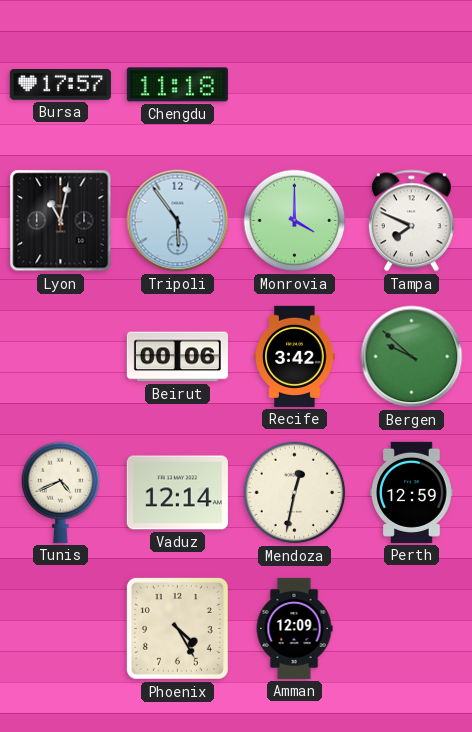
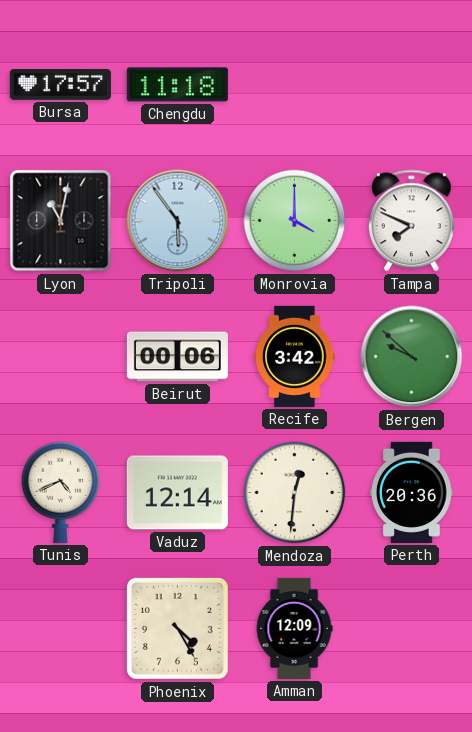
Mendoza: 12:32 -> 12:31
Perth: 12:59 -> 20:36
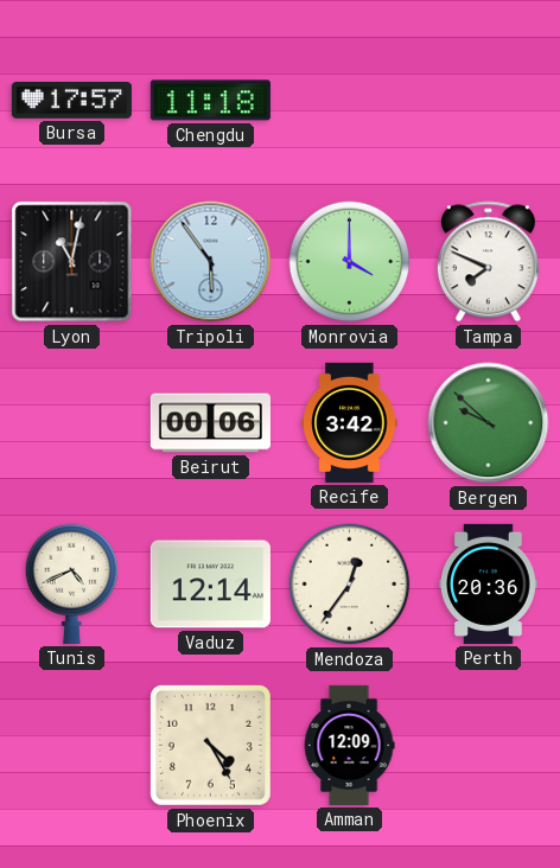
Mendoza: 12:31 -> 12:36
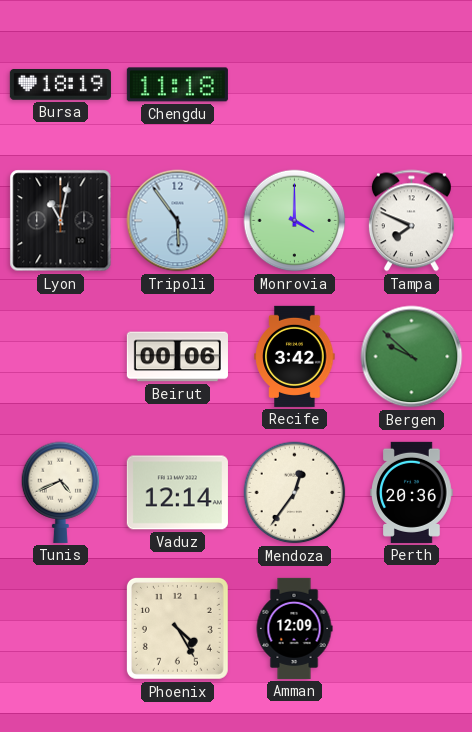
Bursa: 17:57 -> 18:19
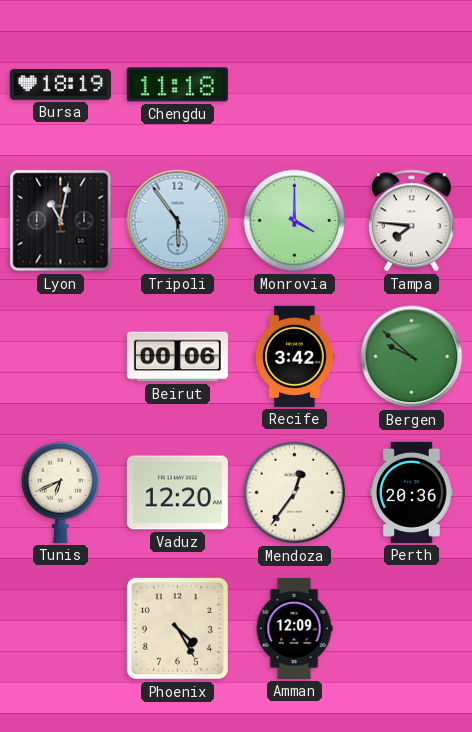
Tampa: 7:49 -> 7:46
Tunis: 4:41 -> 6:41
Vaduz: 12:14 -> 12:20
